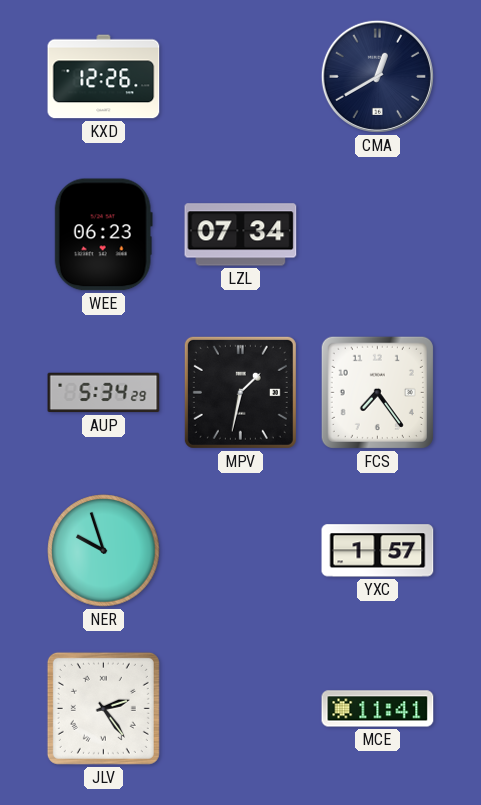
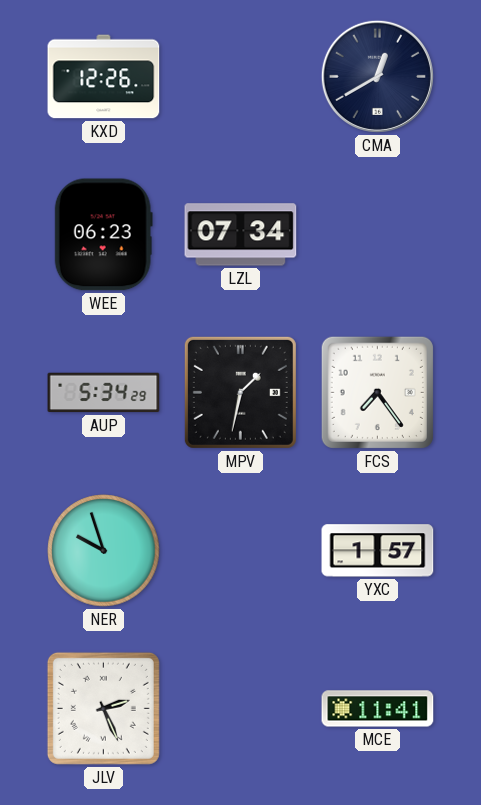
JLV: 2:24 -> 2:26
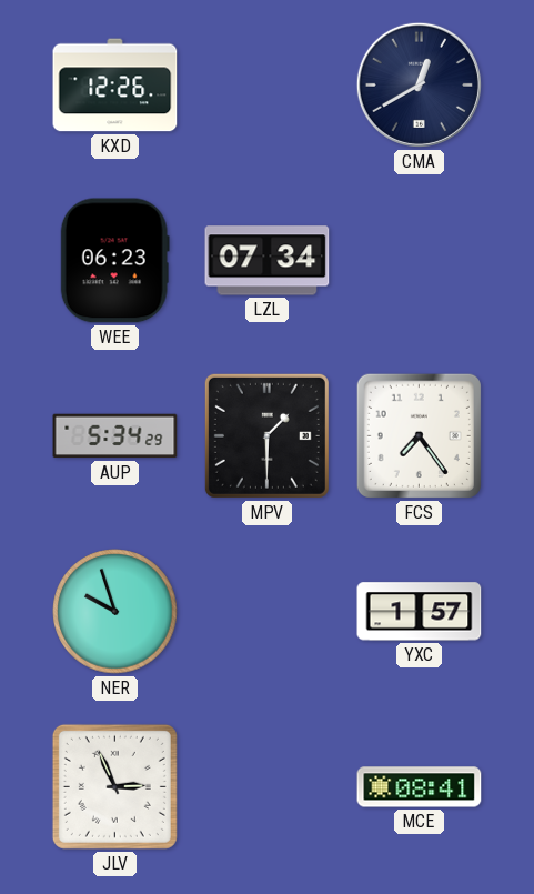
MPV: 1:32 -> 1:30
JLV: 2:26 -> 2:56
MCE: 11:41 -> 08:41
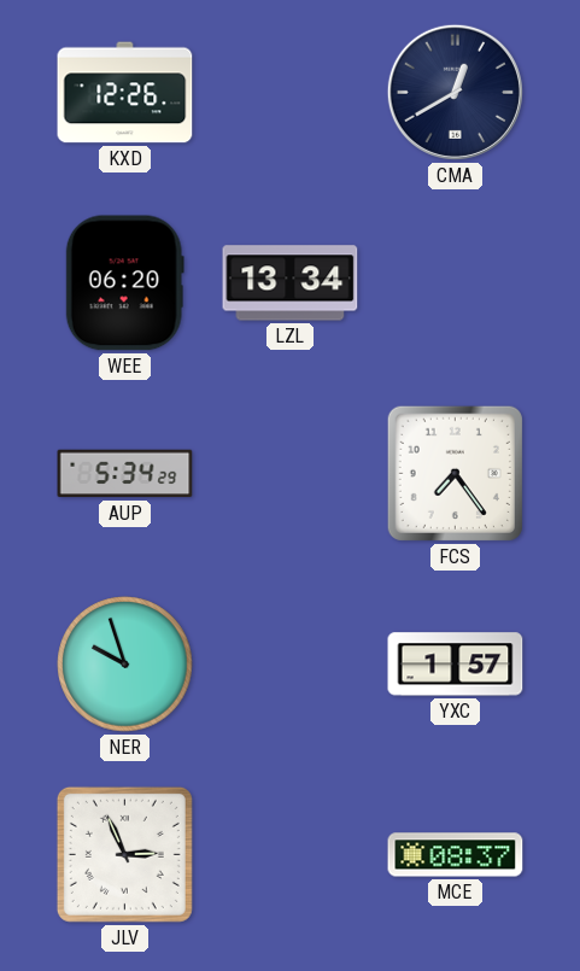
WEE: 06:23 -> 06:20
LZL: 07:34 -> 13:34
MPV: 1:30 -> none
MCE: 08:41 -> 08:37
